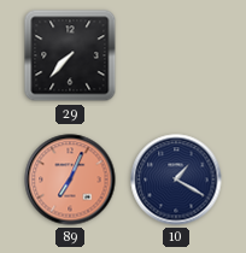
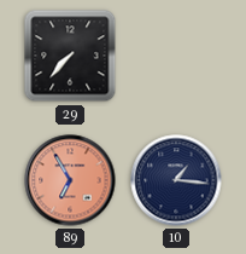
89: 7:04 -> 6:55
10: 1:20 -> 1:16
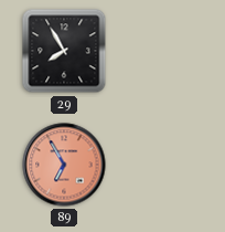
29: 7:37 -> 7:55
10: 1:16 -> none
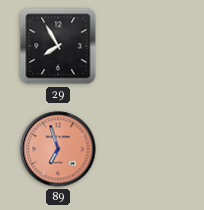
89: 6:55 -> 6:57
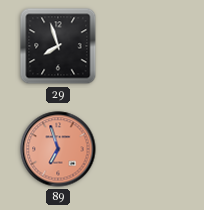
29: 7:55 -> 7:57
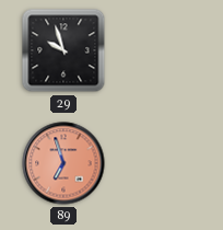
29: 7:57 -> 9:57
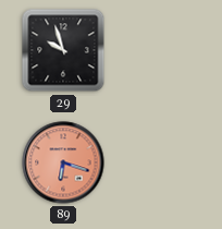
89: 6:57 -> 6:18
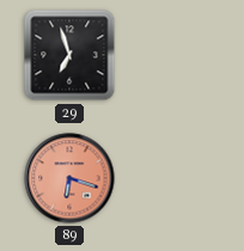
29: 9:57 -> 6:57
